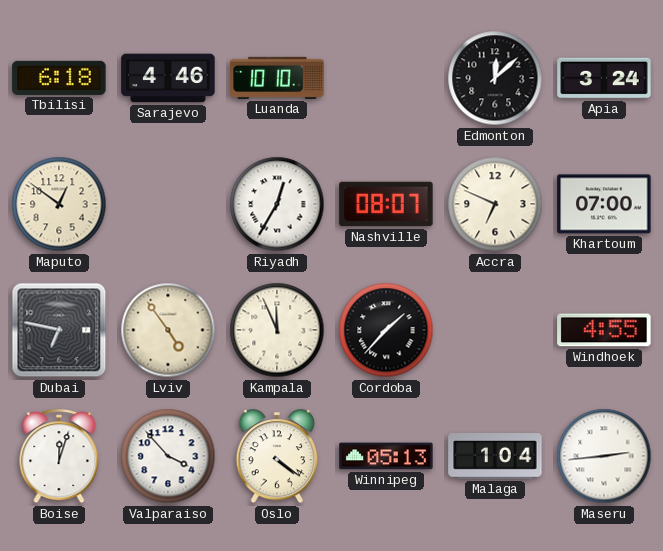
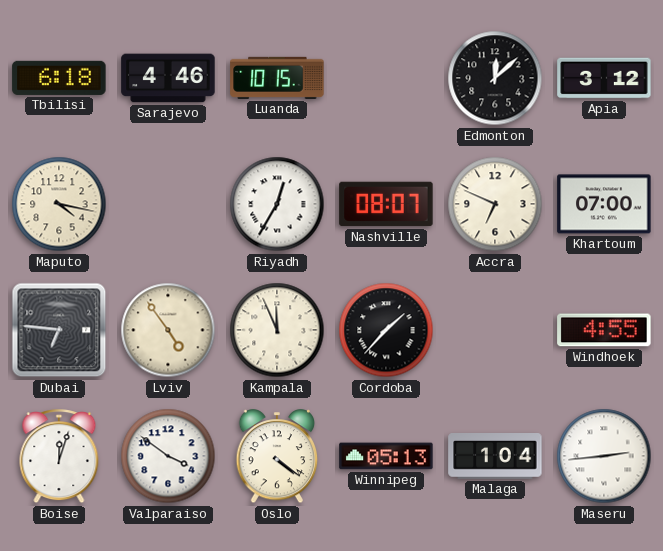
Luanda: 10:10 -> 10:15
Apia: 3:24 -> 3:12
Maputo: 12:51 -> 4:17
Dubai: 6:47 -> 6:46
Valparaiso: 3:53 -> 3:51
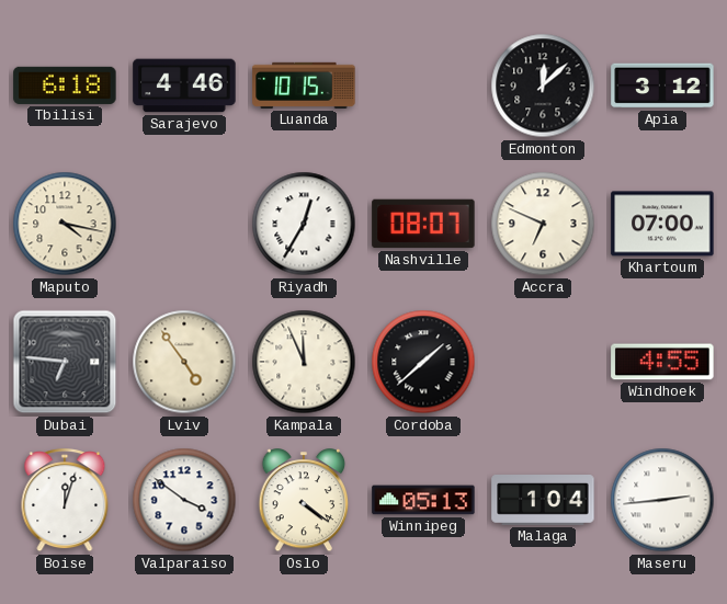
Cordoba: 1:37 -> 1:38
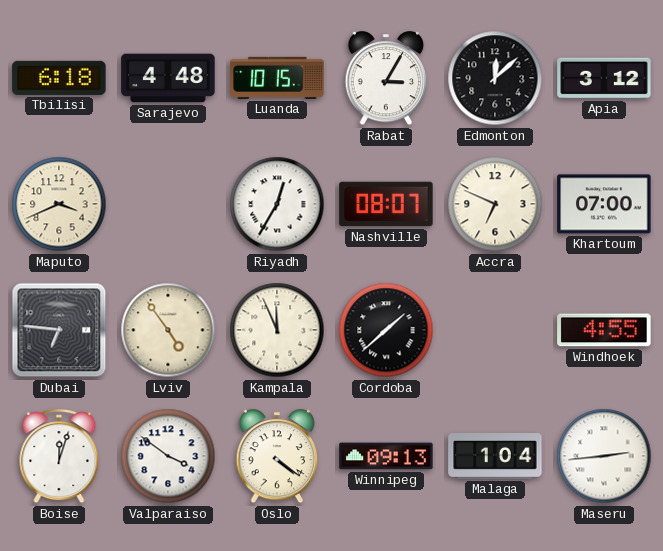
Sarajevo: 4:46 -> 4:48
Rabat: none -> 3:05
Maputo: 4:17 -> 3:41
Winnipeg: 05:13 -> 09:13
